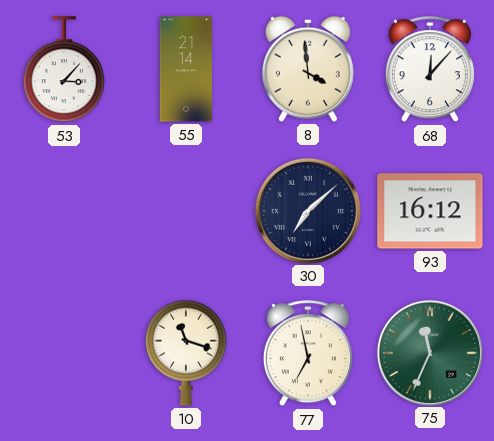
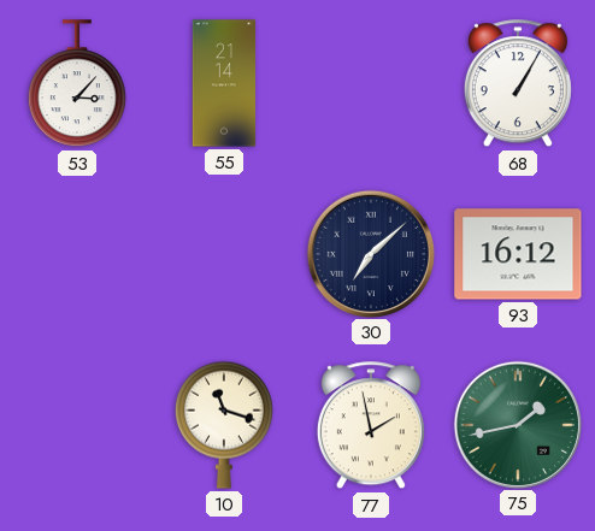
8: 3:59 -> none
68: 12:07 -> 1:05
77: 6:58 -> 1:58
75: 11:34 -> 1:43
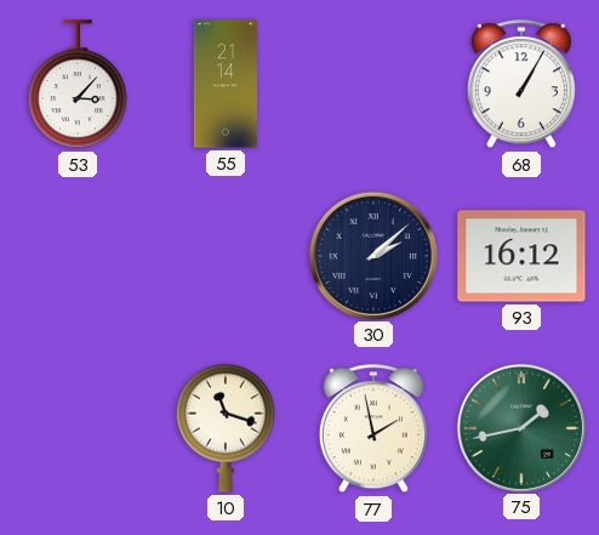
30: 7:08 -> 2:08
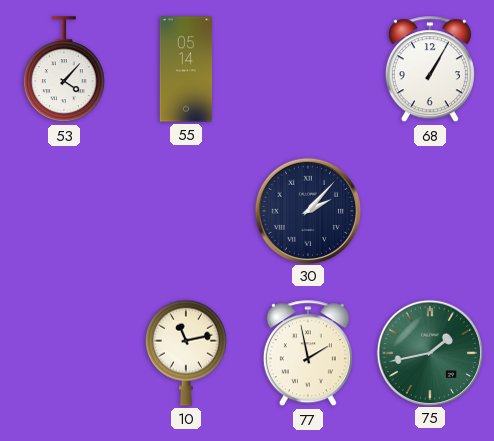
53: 3:07 -> 4:07
55: 21:14 -> 05:14
30: 2:08 -> 2:07
93: 16:12 -> none
10: 11:18 -> 11:13
